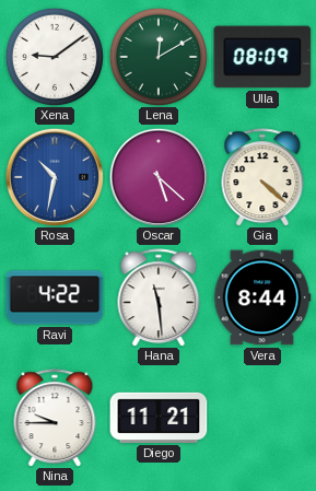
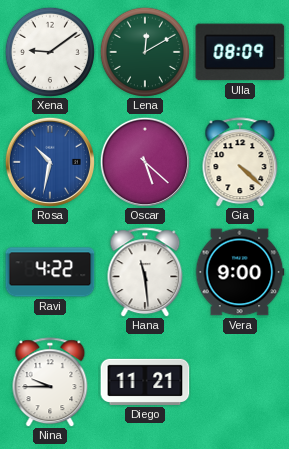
Vera: 8:44 -> 9:00
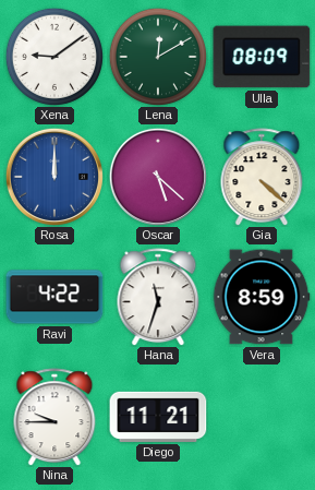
Rosa: 10:32 -> 12:00
Hana: 11:29 -> 11:33
Vera: 9:00 -> 8:59
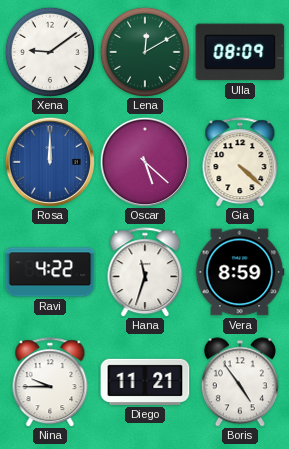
Boris: none -> 4:54
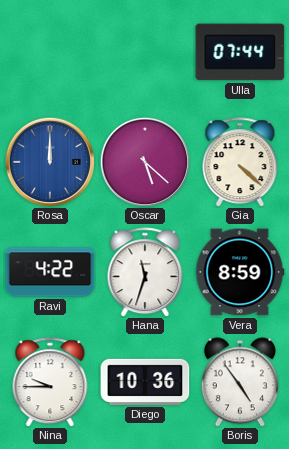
Xena: 9:09 -> none
Lena: 12:10 -> none
Ulla: 08:09 -> 07:44
Diego: 11:21 -> 10:36
